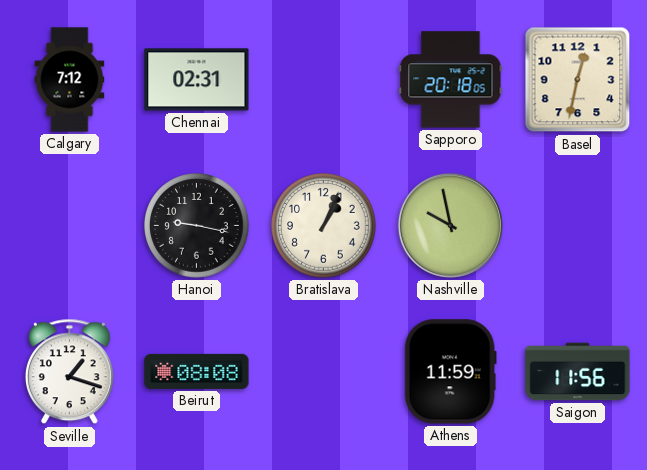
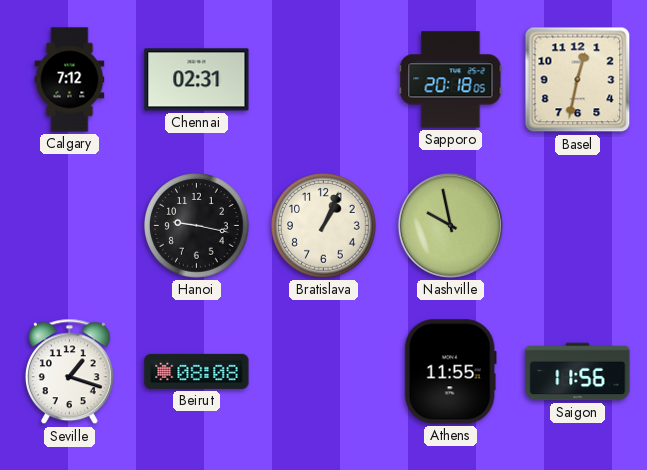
Athens: 11:59 -> 11:55
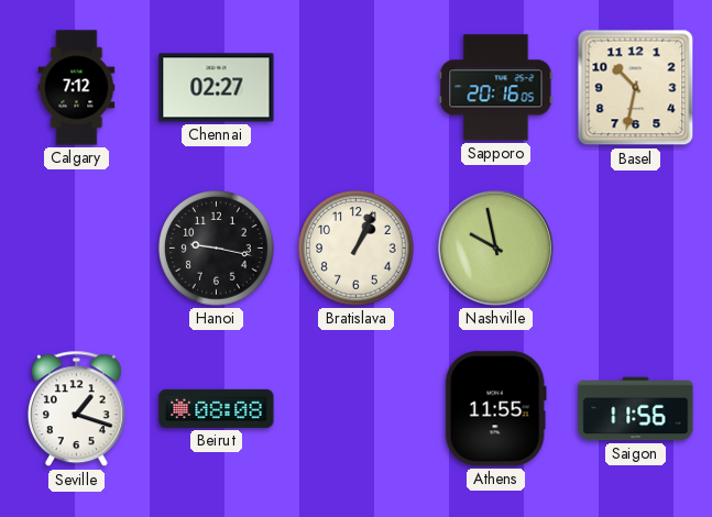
Chennai: 02:31 -> 02:27
Sapporo: 20:18 -> 20:16
Basel: 12:32 -> 10:32
